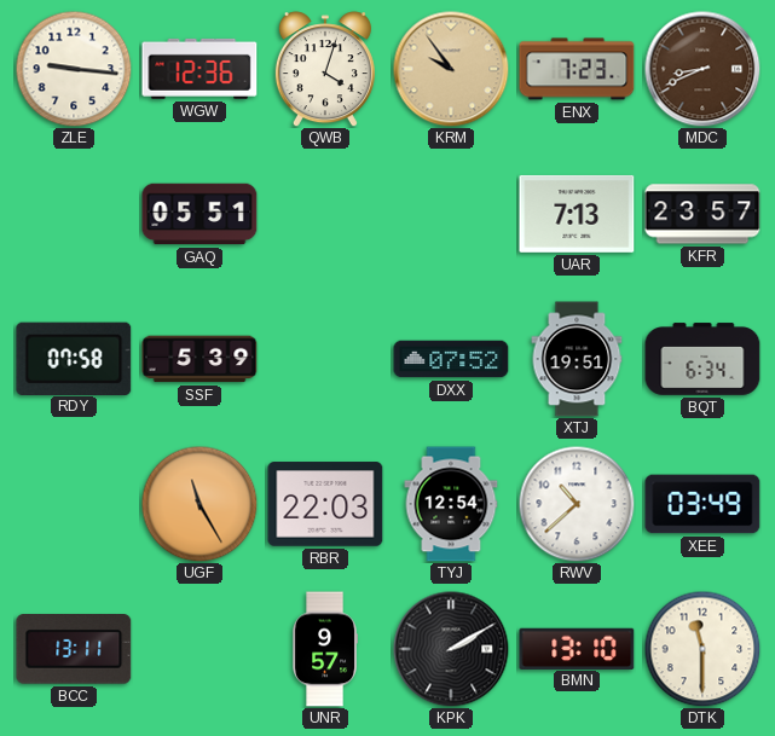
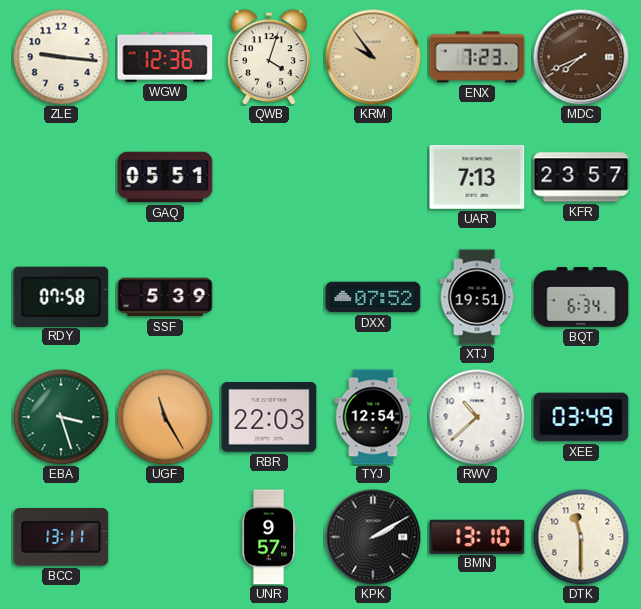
MDC: 8:41 -> 7:41
EBA: none -> 3:27
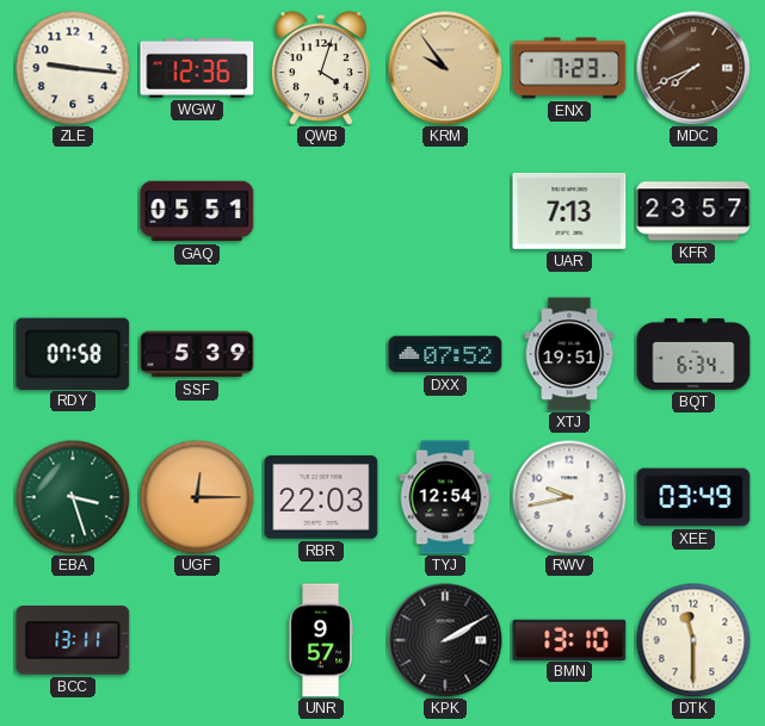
UGF: 11:25 -> 12:15
RWV: 10:38 -> 9:43
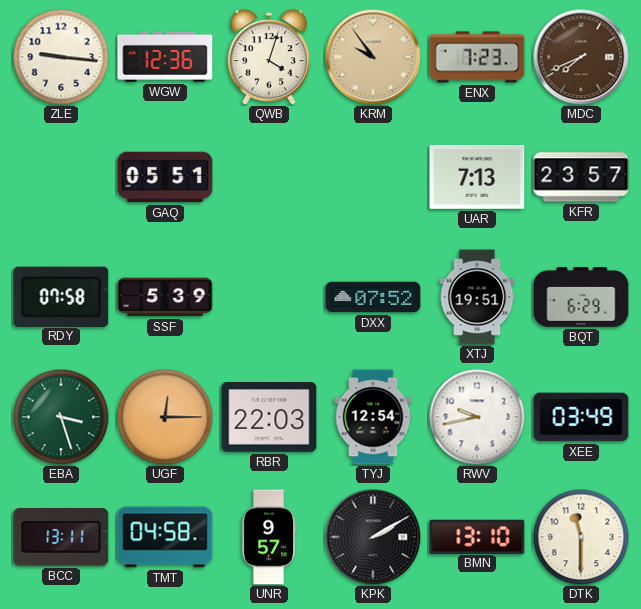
BQT: 6:34 -> 6:29
TMT: none -> 04:58
